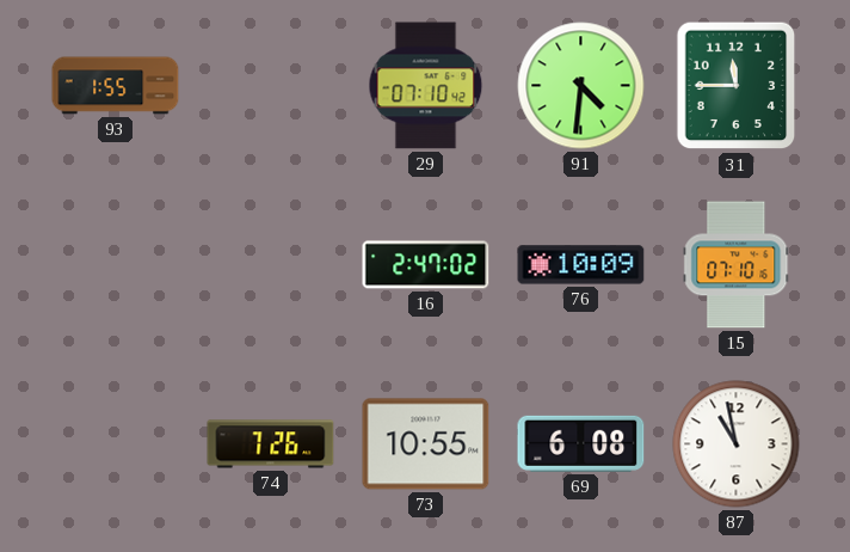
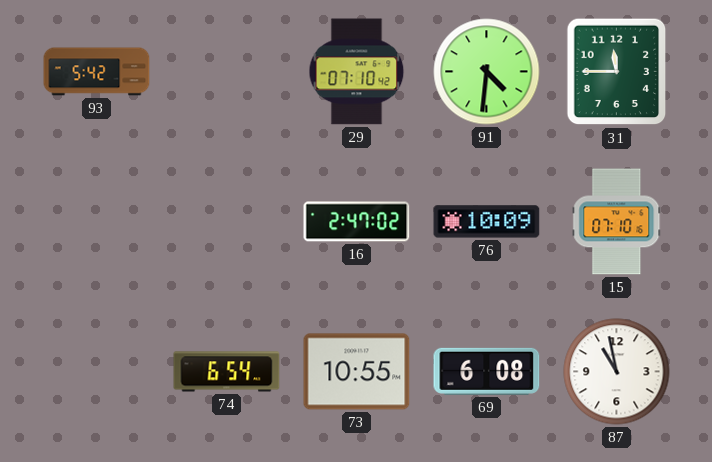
93: 1:55 -> 5:42
74: 7:26 -> 6:54
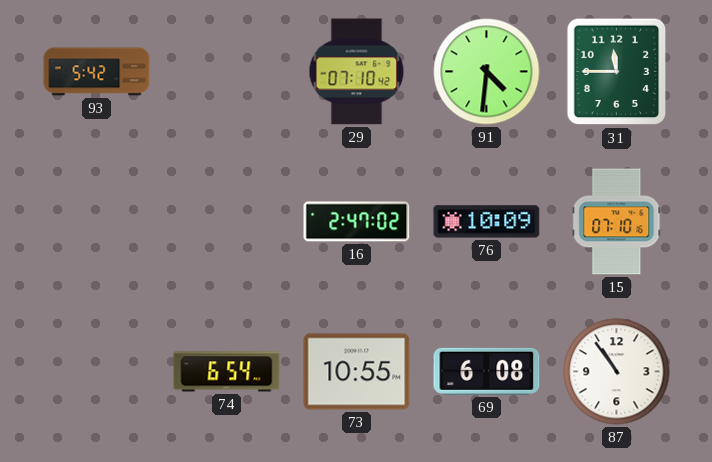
87: 10:58 -> 10:54
